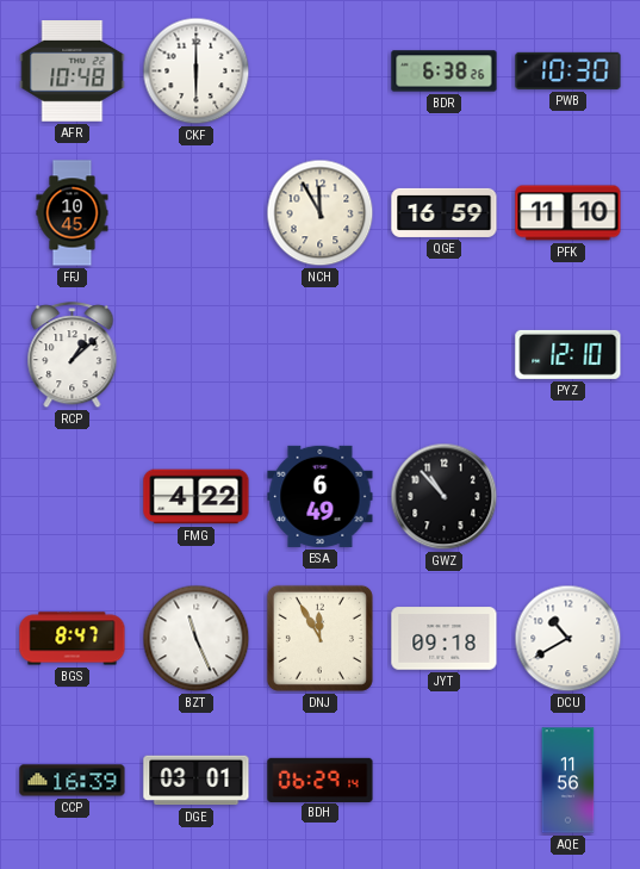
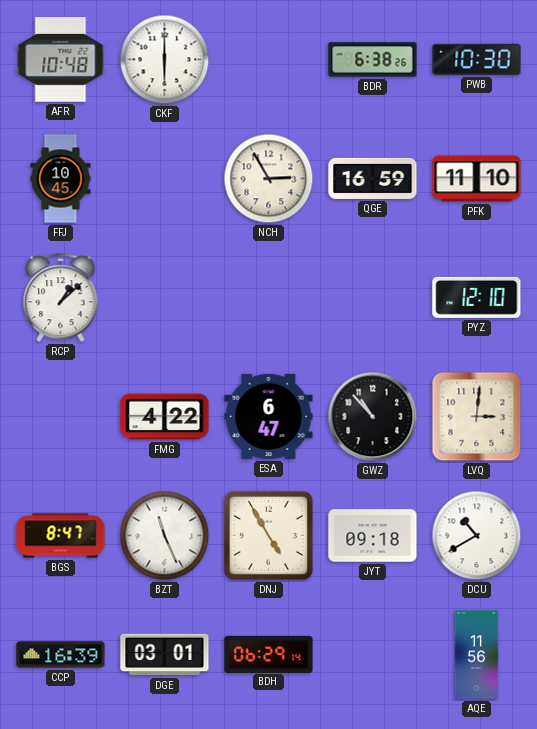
NCH: 11:55 -> 2:55
ESA: 6:49 -> 6:47
LVQ: none -> 3:01
DNJ: 11:55 -> 4:55
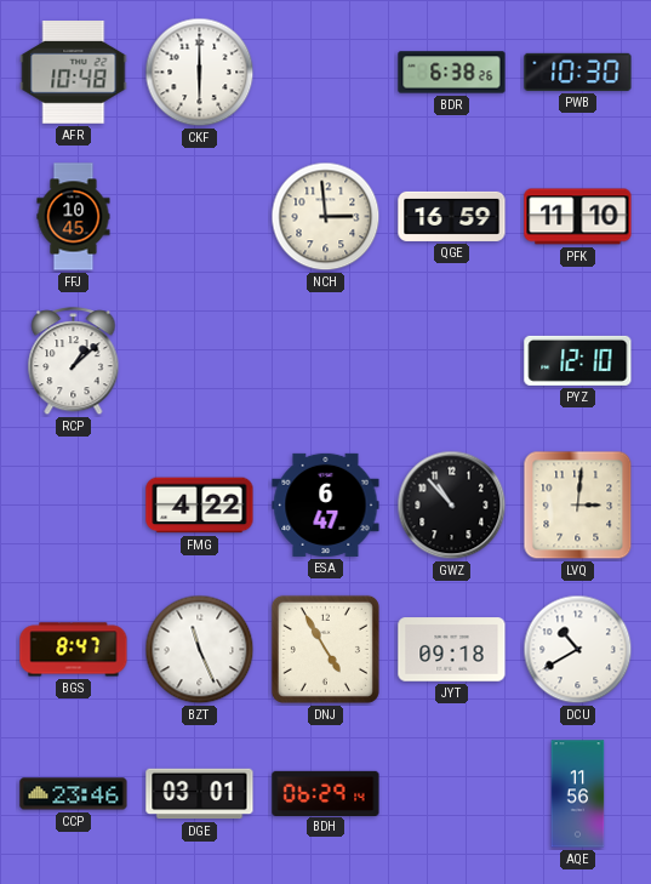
NCH: 2:55 -> 2:59
CCP: 16:39 -> 23:46
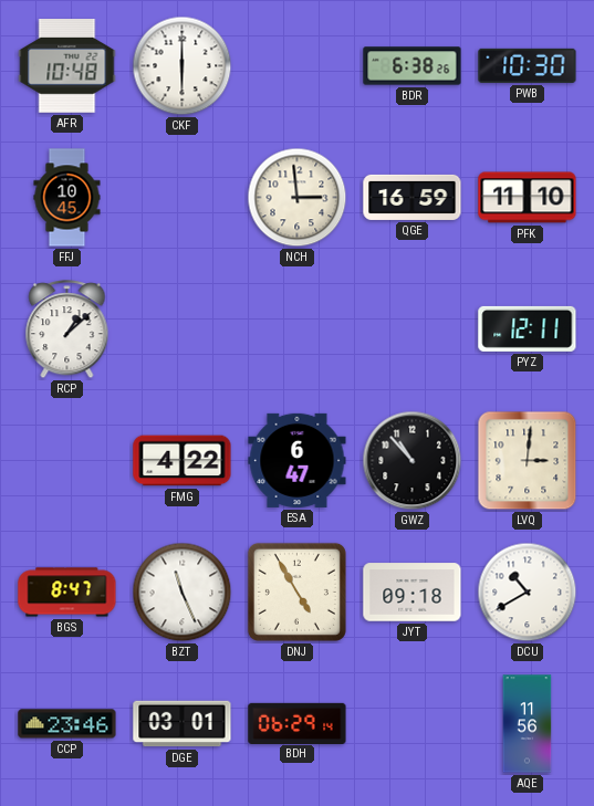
PYZ: 12:10 -> 12:11
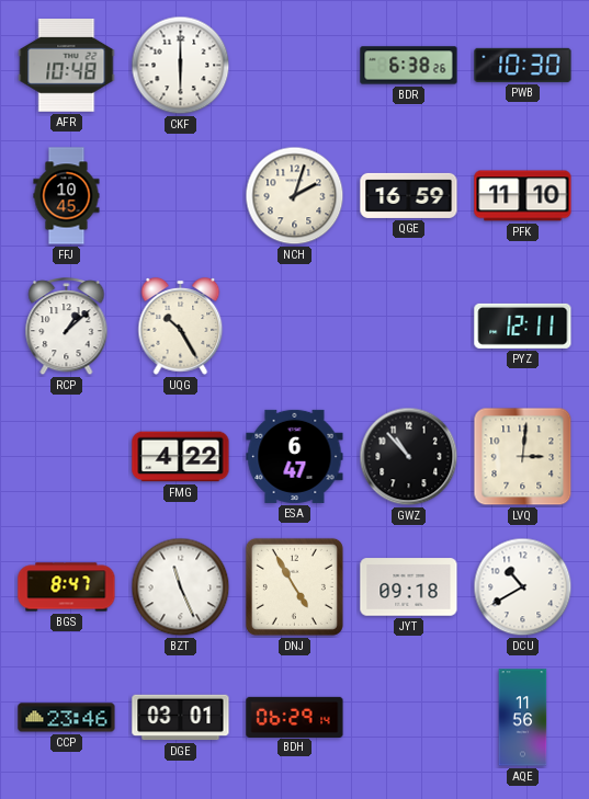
NCH: 2:59 -> 2:03
UQG: none -> 10:25
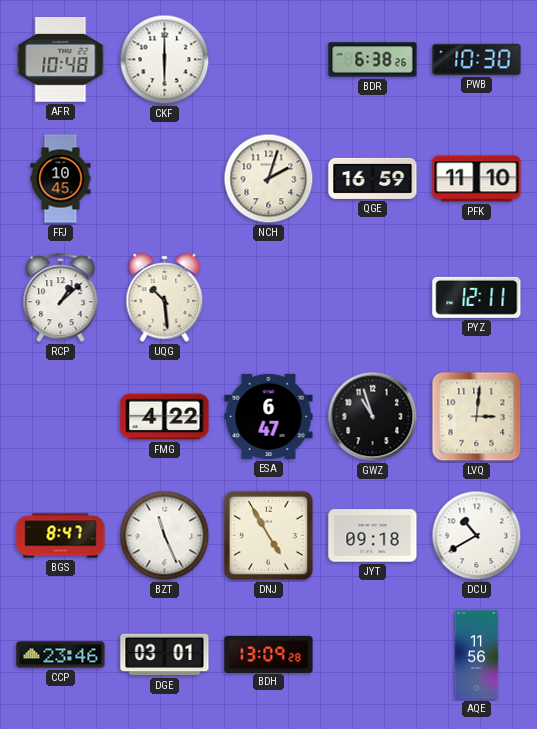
UQG: 10:25 -> 10:29
GWZ: 10:53 -> 10:57
BDH: 06:29 -> 13:09
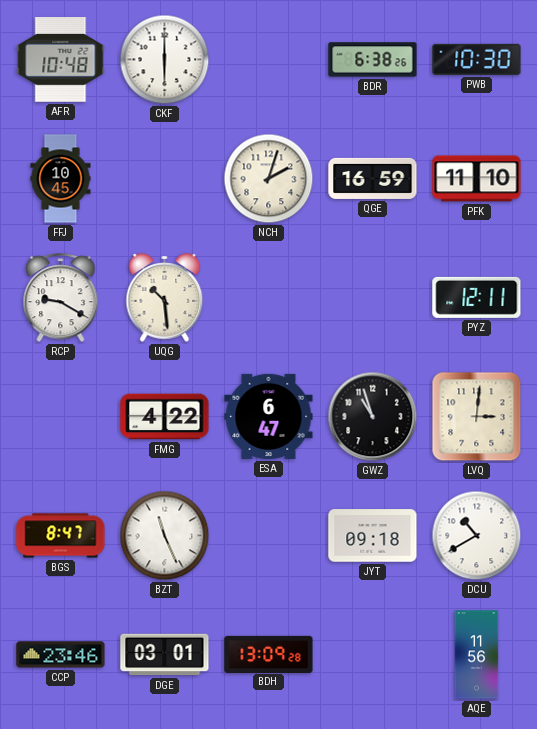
RCP: 1:08 -> 9:20
DNJ: 4:55 -> none
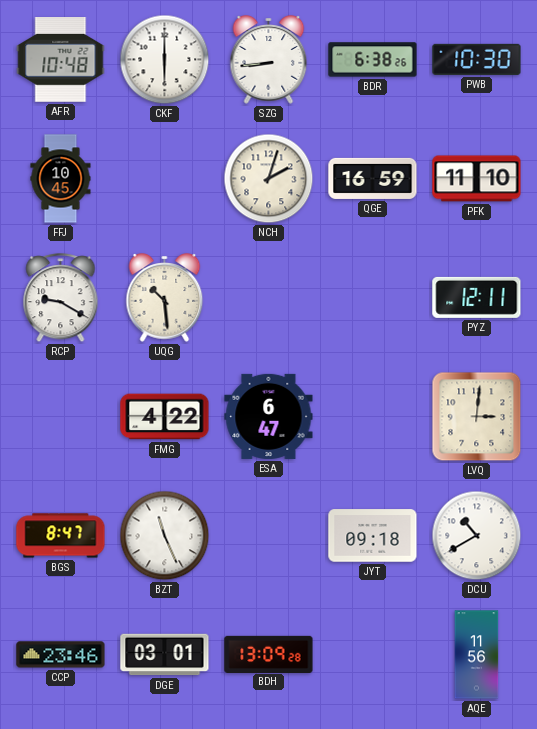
SZG: none -> 8:44
GWZ: 10:57 -> none
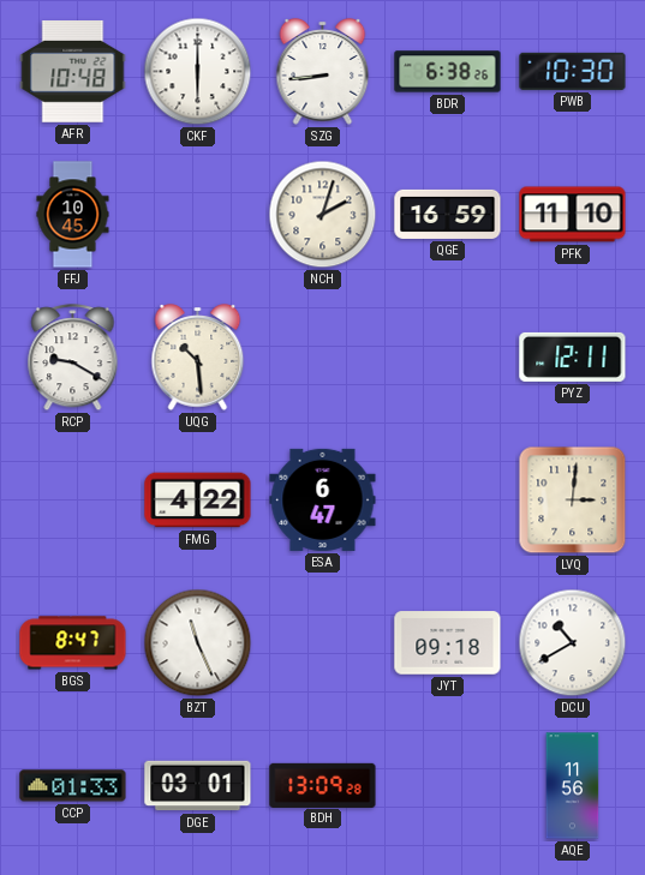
CCP: 23:46 -> 01:33
